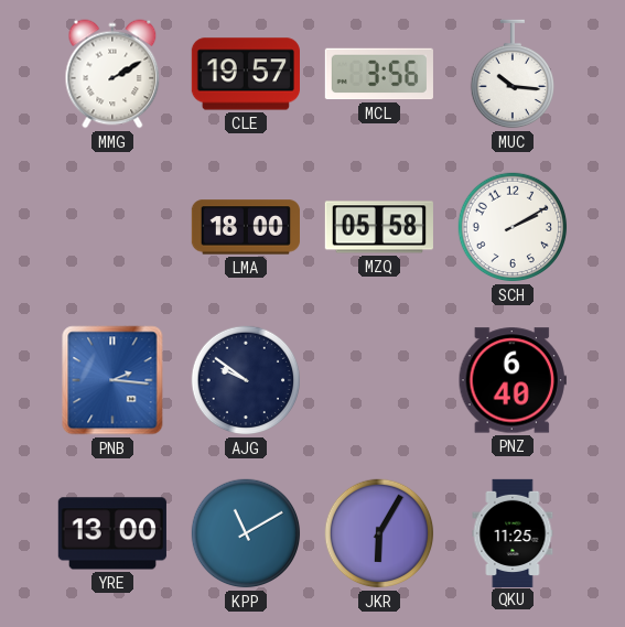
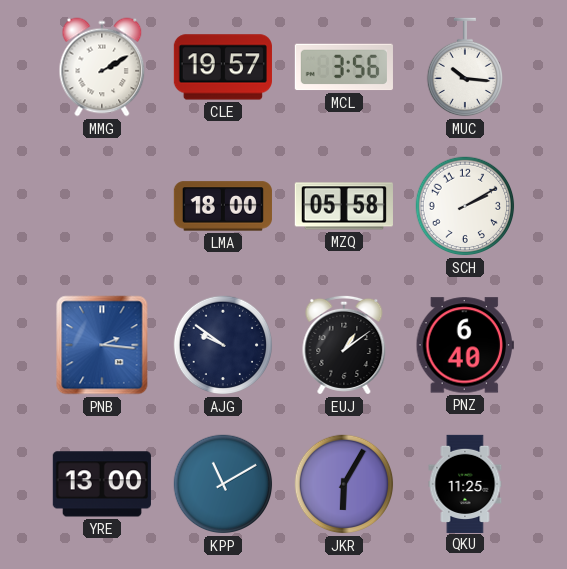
EUJ: none -> 1:09
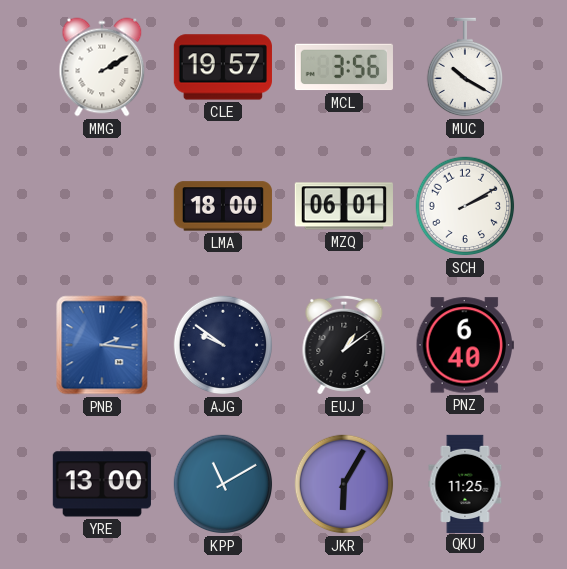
MUC: 10:16 -> 10:20
MZQ: 05:58 -> 06:01
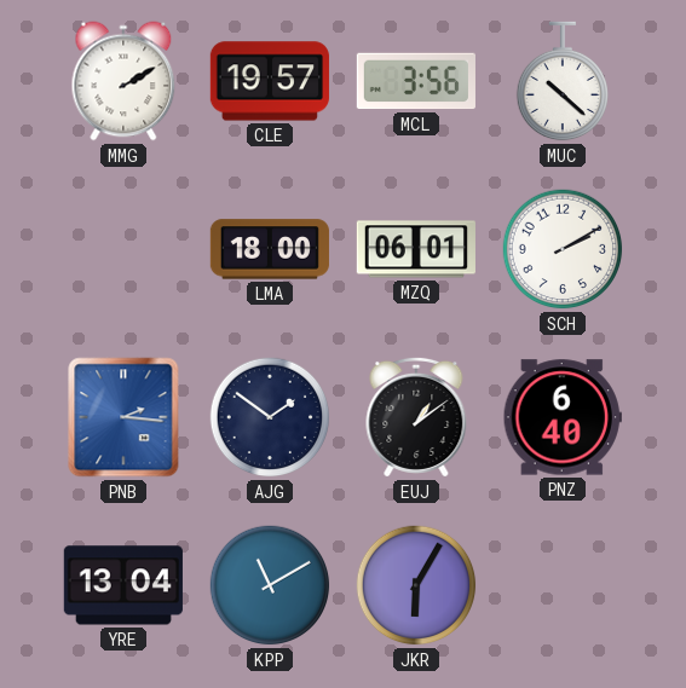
MUC: 10:20 -> 10:22
AJG: 9:51 -> 1:51
YRE: 13:00 -> 13:04
QKU: 11:25 -> none
